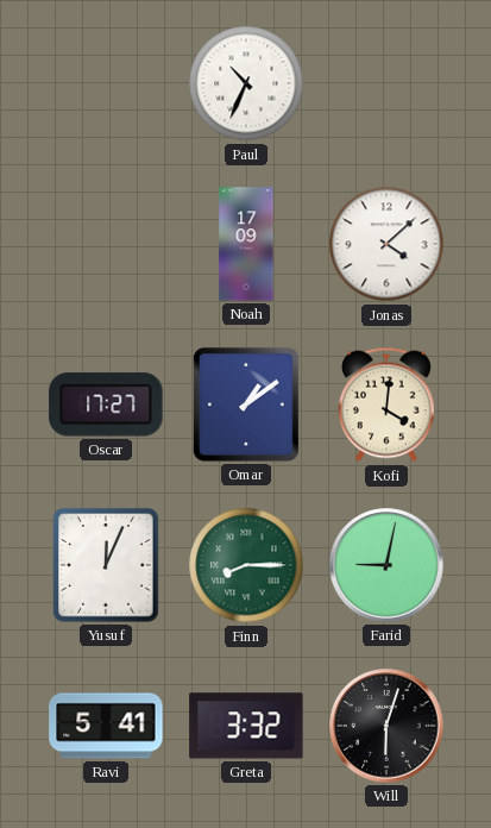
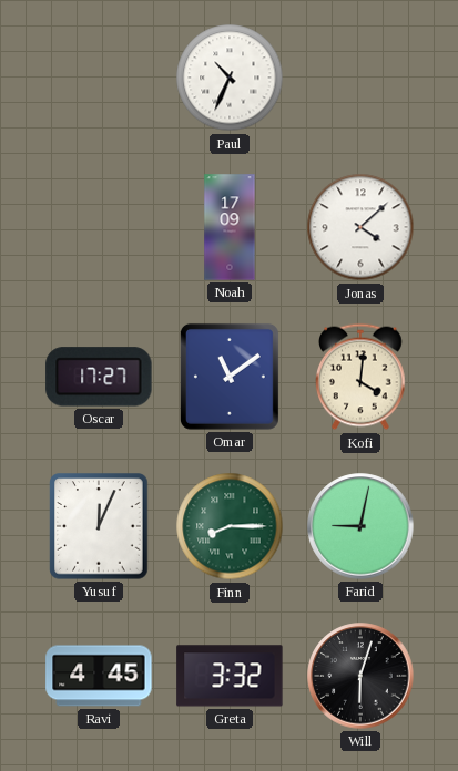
Omar: 1:09 -> 11:09
Ravi: 5:41 -> 4:45
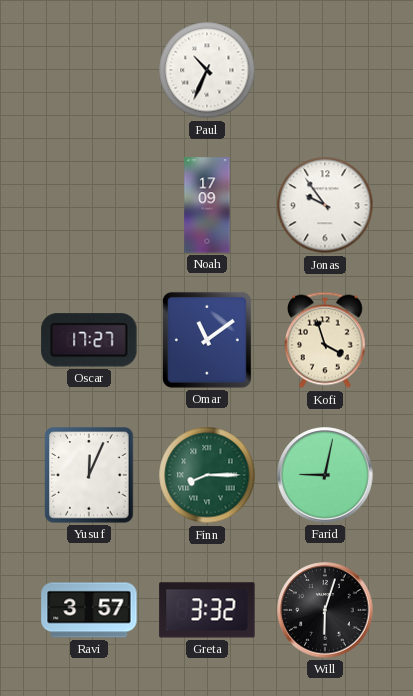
Jonas: 4:08 -> 9:54
Kofi: 4:01 -> 3:57
Ravi: 4:45 -> 3:57
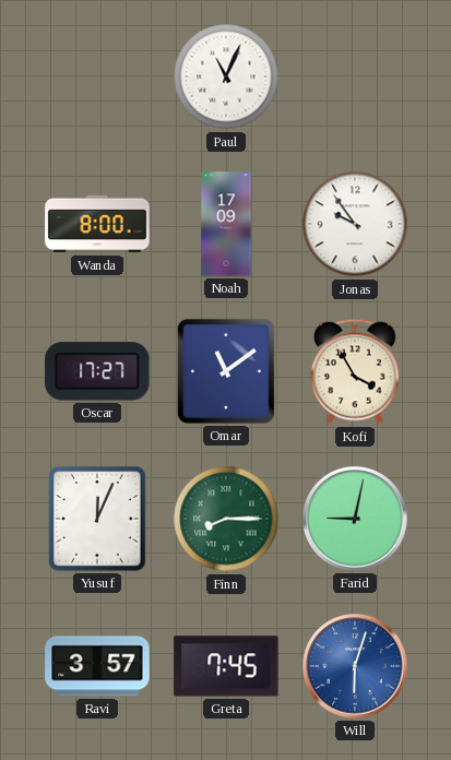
Paul: 10:34 -> 11:04
Wanda: none -> 8:00
Kofi: 3:57 -> 3:55
Greta: 3:32 -> 7:45
Will dial: black -> blue
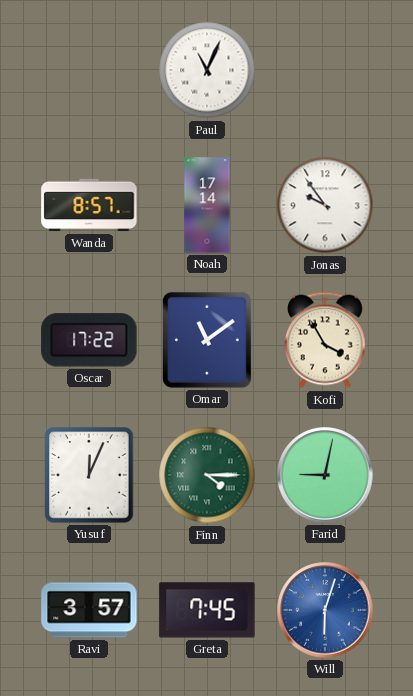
Wanda: 8:00 -> 8:57
Noah: 17:09 -> 17:14
Oscar: 17:27 -> 17:22
Finn: 8:15 -> 4:15
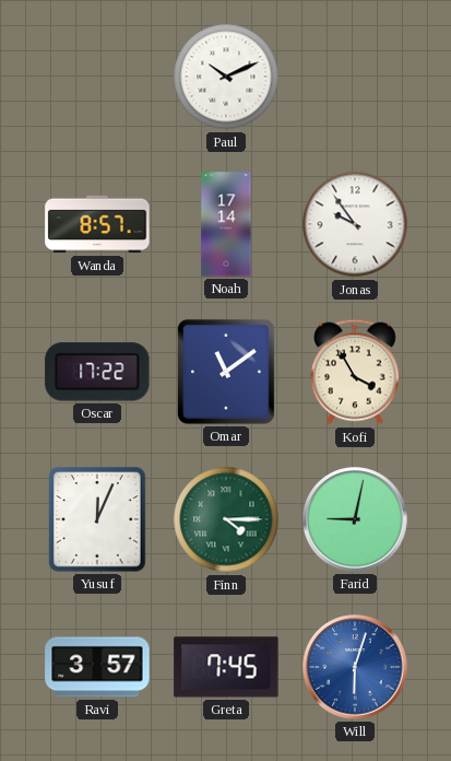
Paul: 11:04 -> 10:11
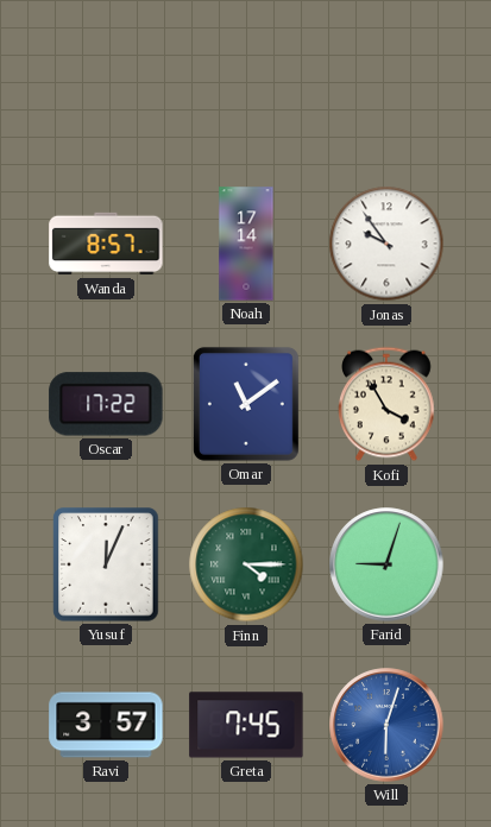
Paul: 10:11 -> none
Farid: 9:02 -> 9:03
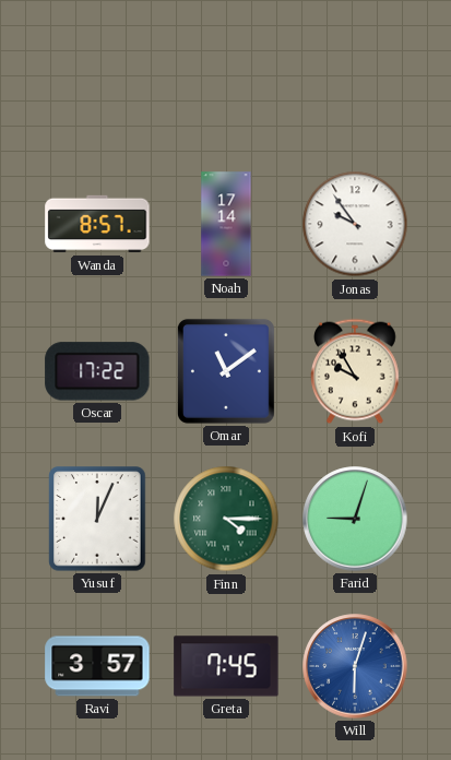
Kofi: 3:55 -> 9:55
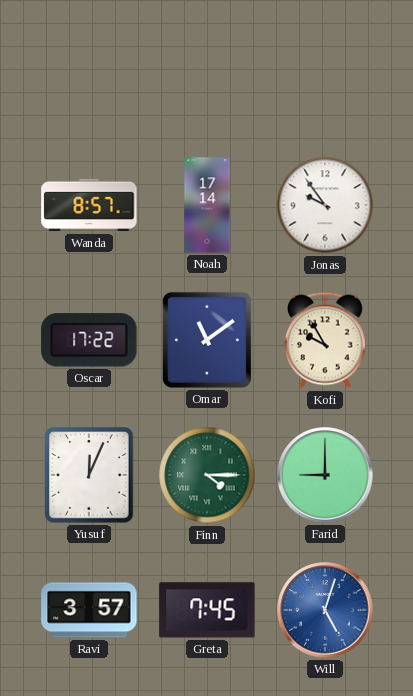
Farid: 9:03 -> 9:00
Will: 6:03 -> 5:03
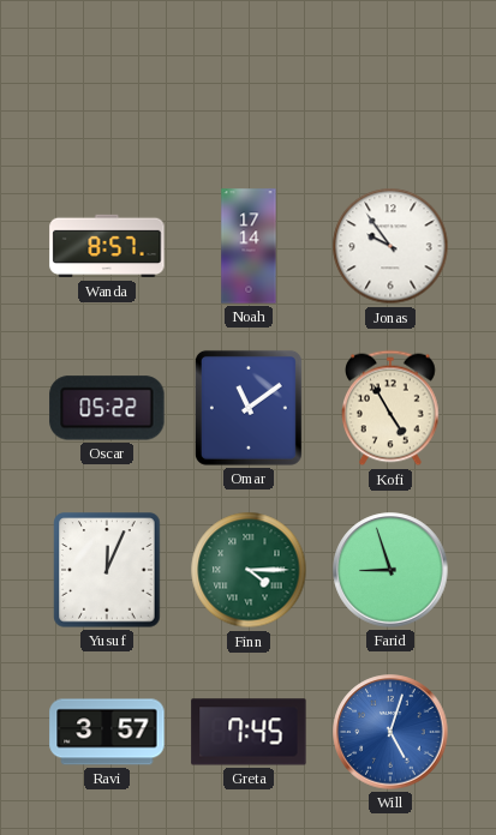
Oscar: 17:22 -> 05:22
Kofi: 9:55 -> 4:55
Farid: 9:00 -> 8:57
